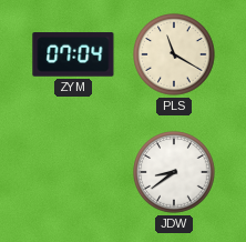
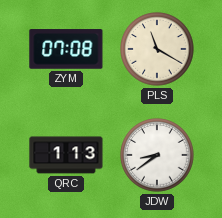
ZYM: 07:04 -> 07:08
QRC: none -> 1:13
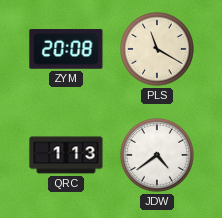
ZYM: 07:08 -> 20:08
JDW: 8:39 -> 4:39
